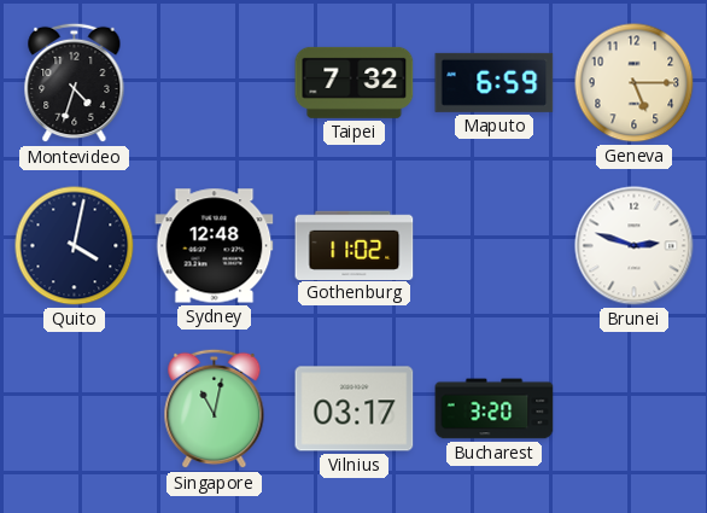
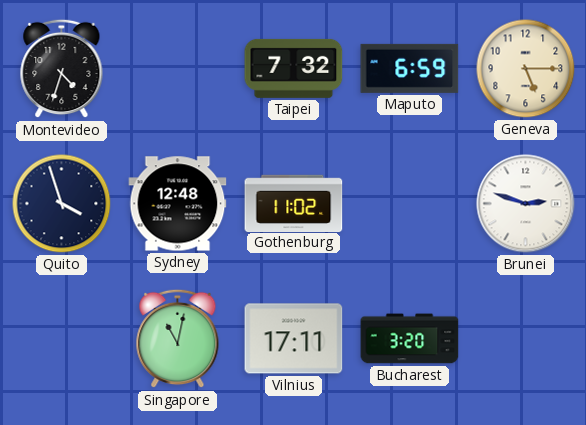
Quito: 4:02 -> 3:57
Vilnius: 03:17 -> 17:11
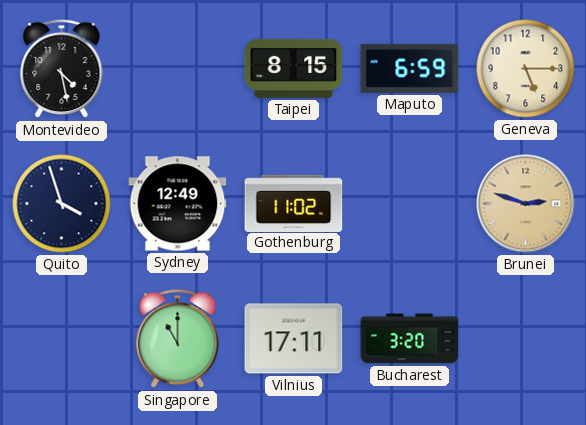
Montevideo: 4:33 -> 4:28
Taipei: 7:32 -> 8:15
Sydney: 12:48 -> 12:49
Brunei dial: white -> champagne
Singapore: 11:02 -> 11:00
